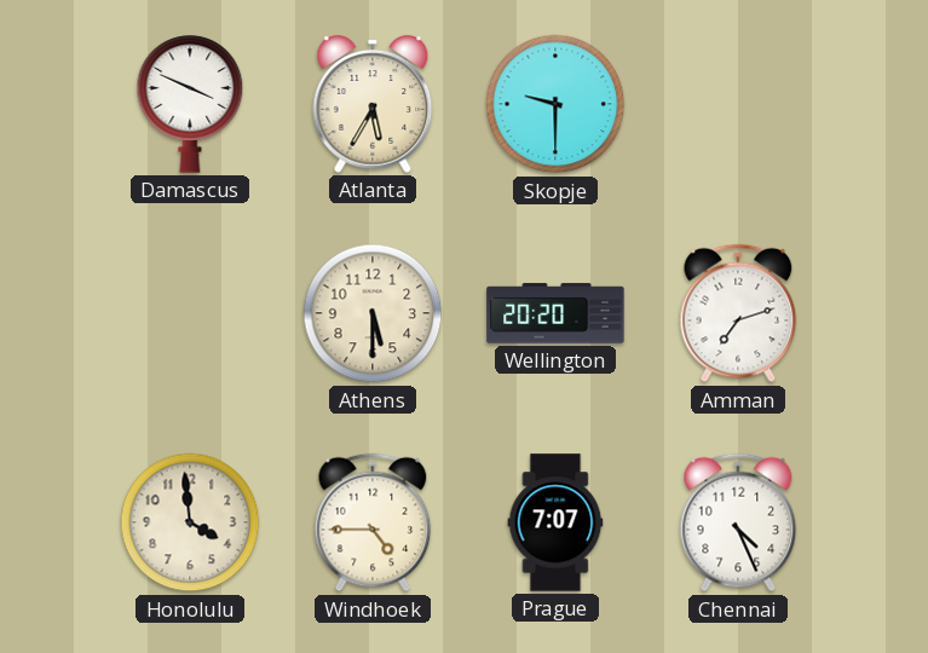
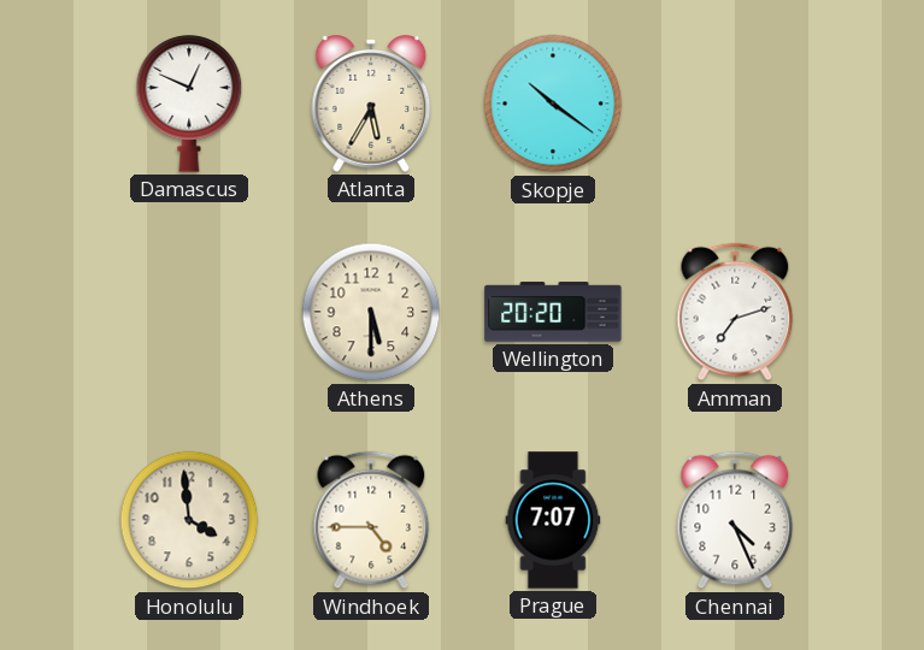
Damascus: 3:49 -> 12:49
Skopje: 9:30 -> 10:21
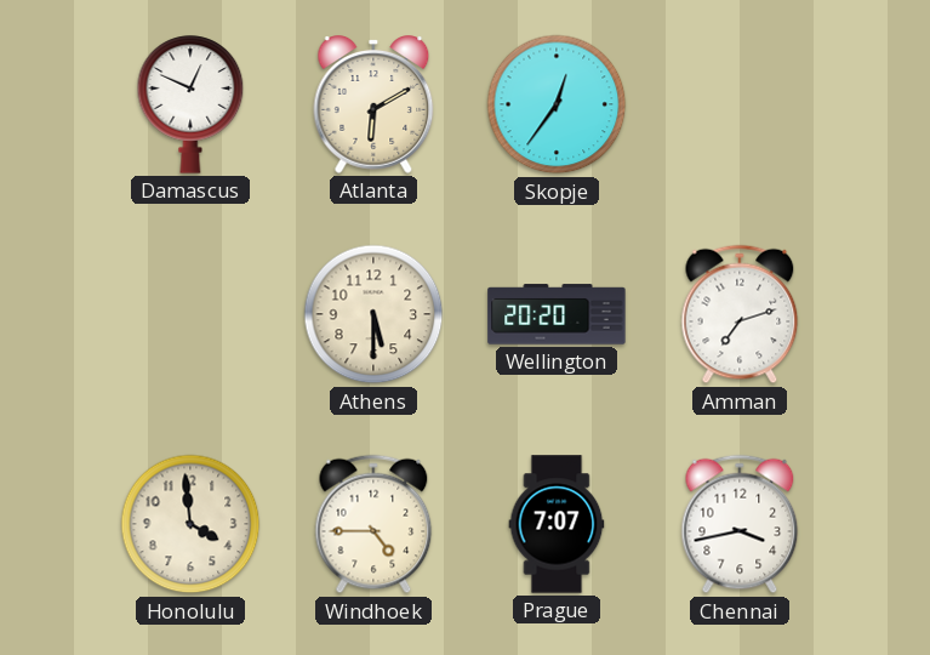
Atlanta: 5:35 -> 6:10
Skopje: 10:21 -> 12:36
Chennai: 4:26 -> 3:43
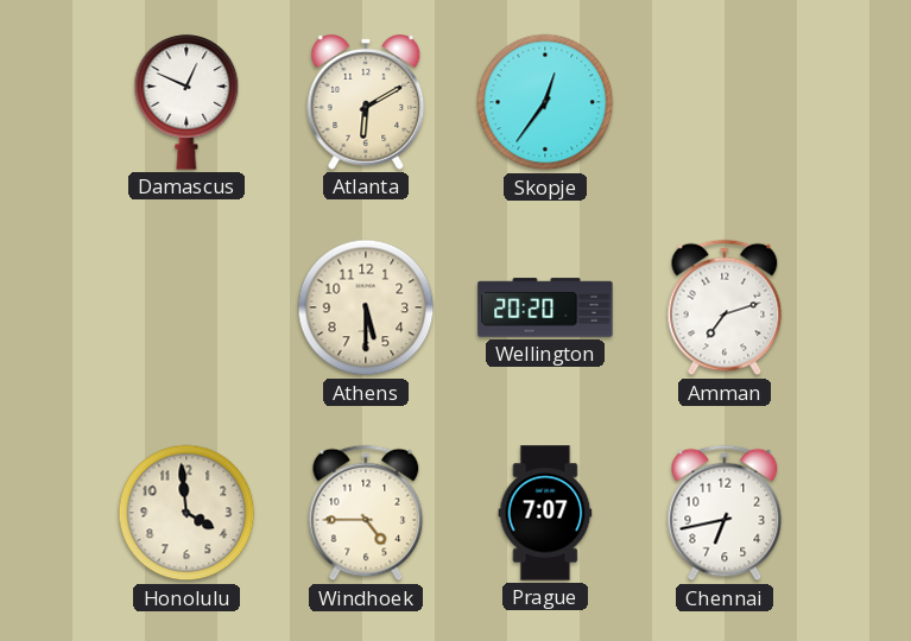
Chennai: 3:43 -> 6:43
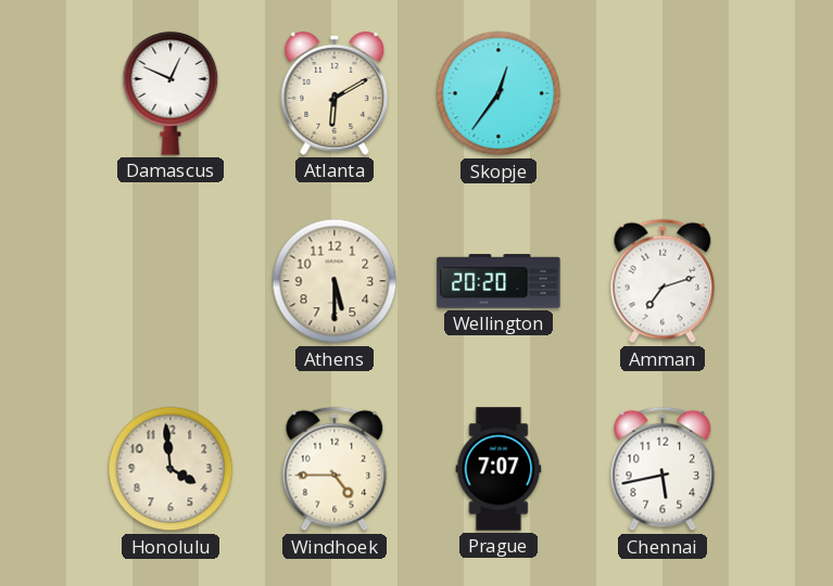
Chennai: 6:43 -> 5:43
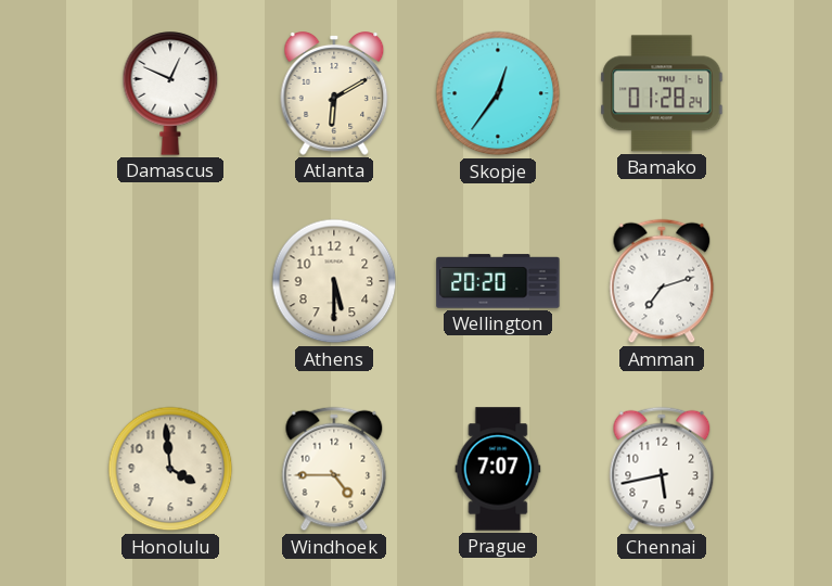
Bamako: none -> 01:28
